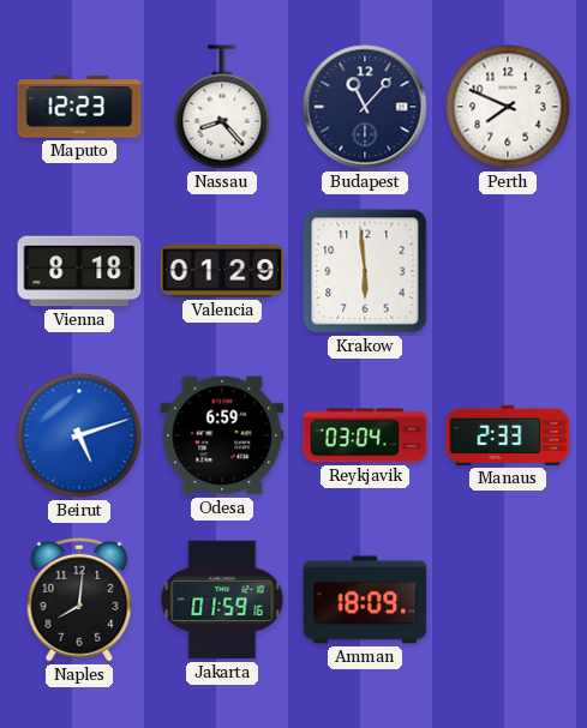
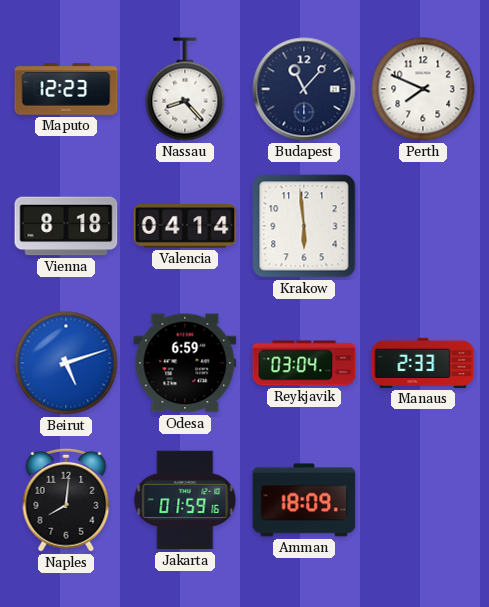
Valencia: 01:29 -> 04:14
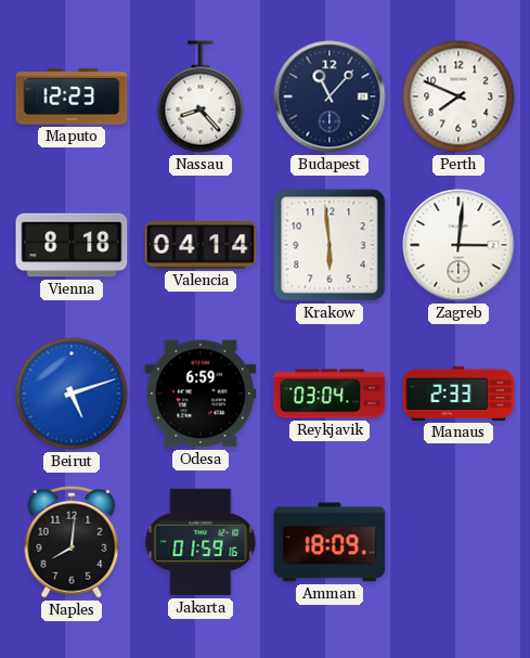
Zagreb: none -> 3:01
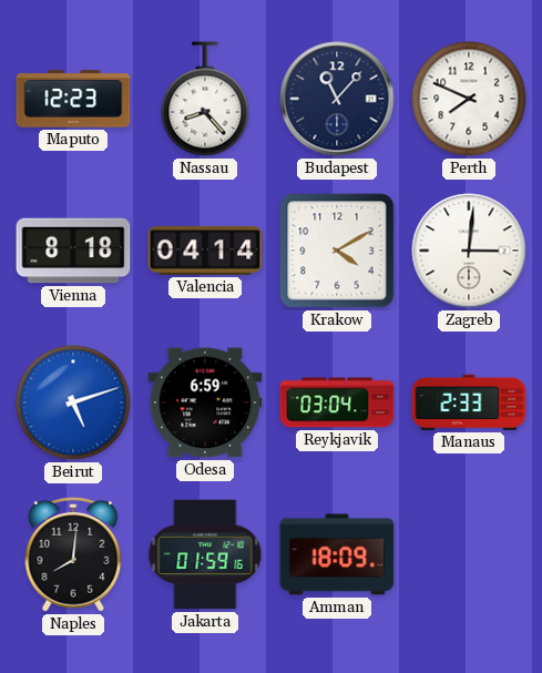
Krakow: 5:59 -> 4:10
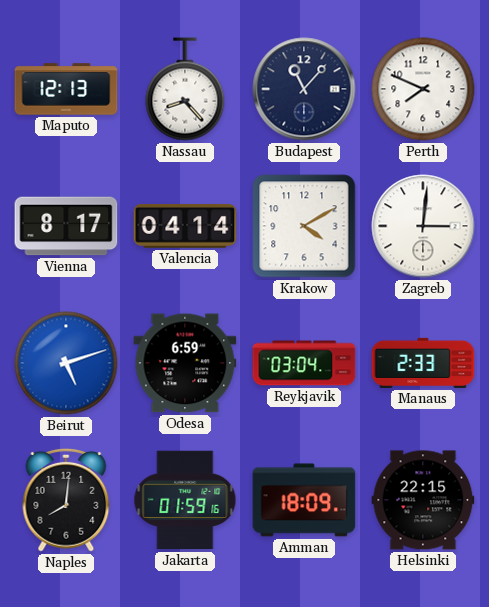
Maputo: 12:23 -> 12:13
Vienna: 8:18 -> 8:17
Helsinki: none -> 22:15
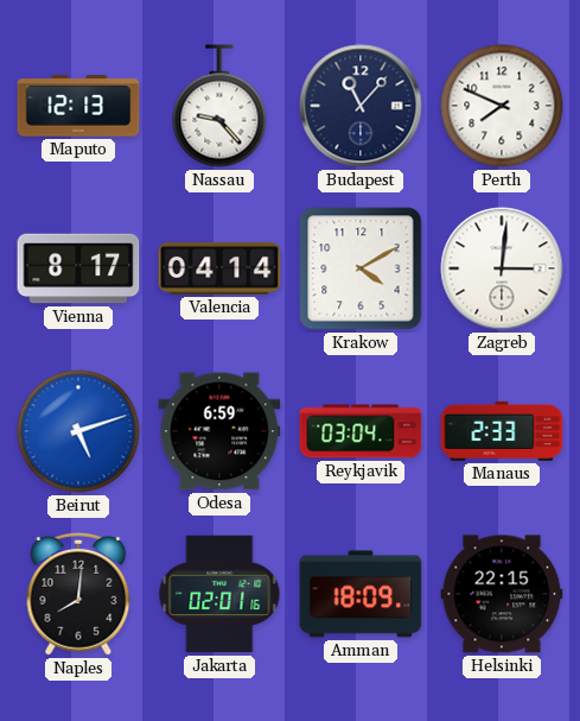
Nassau: 8:23 -> 9:23
Jakarta: 01:59 -> 02:01
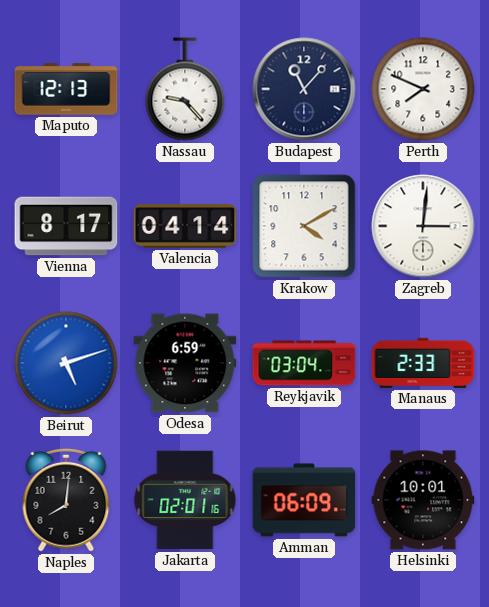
Amman: 18:09 -> 06:09
Helsinki: 22:15 -> 10:01
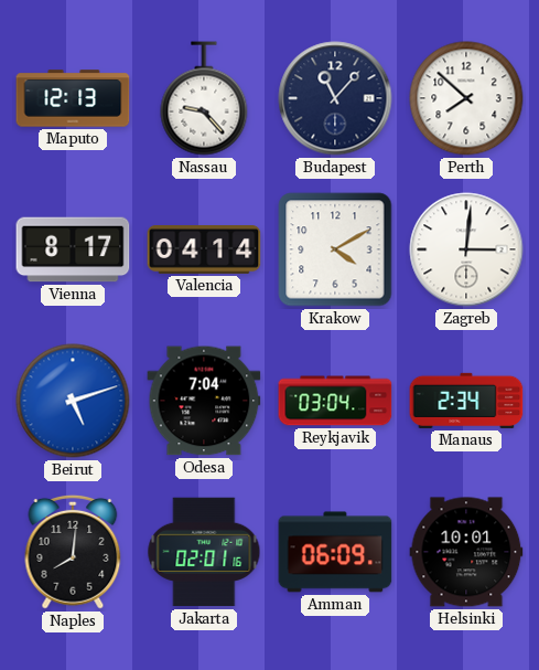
Perth: 7:49 -> 7:52
Odesa: 6:59 -> 7:04
Manaus: 2:33 -> 2:34
